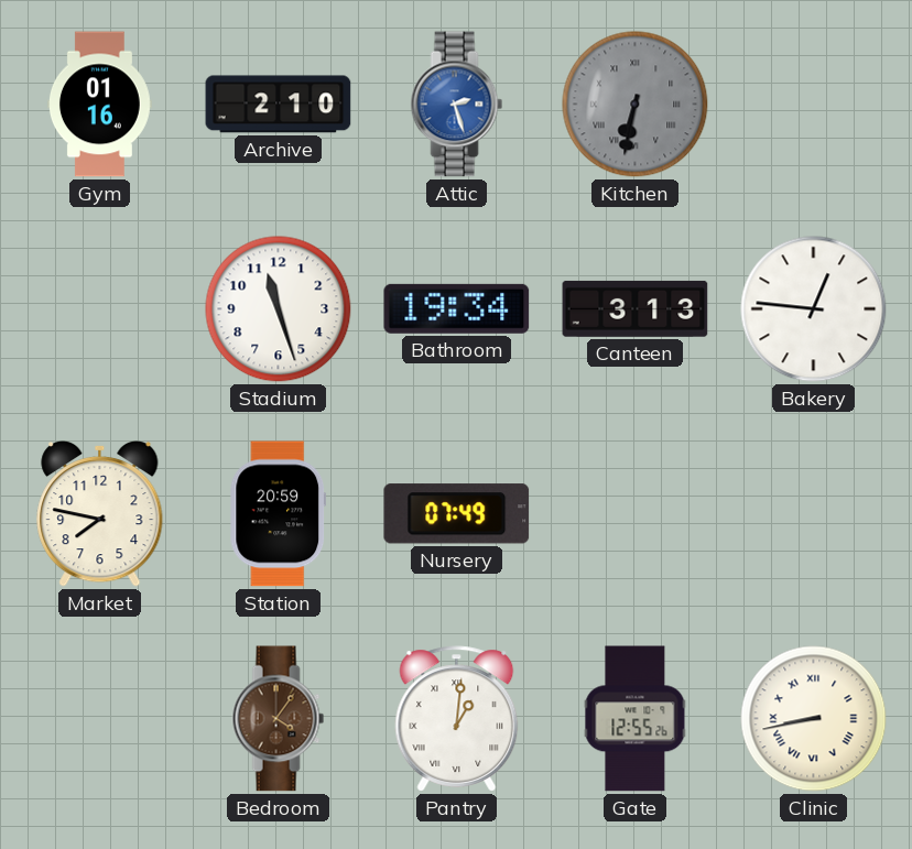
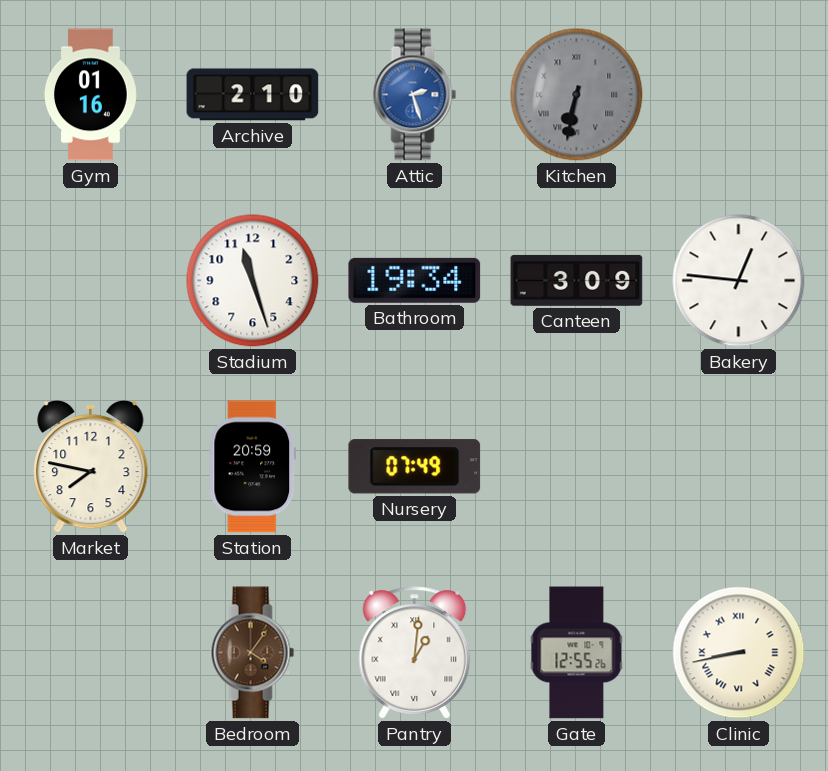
Canteen: 3:13 -> 3:09
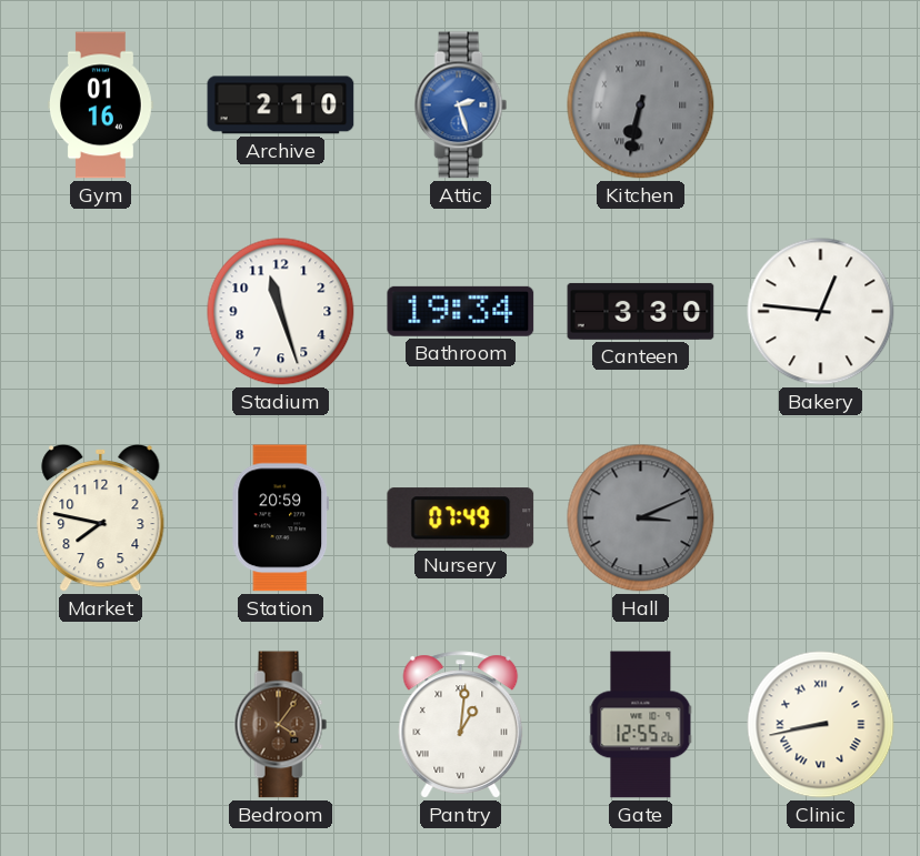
Canteen: 3:09 -> 3:30
Hall: none -> 3:11
